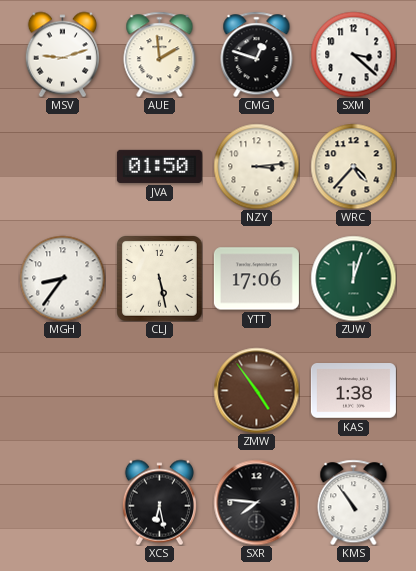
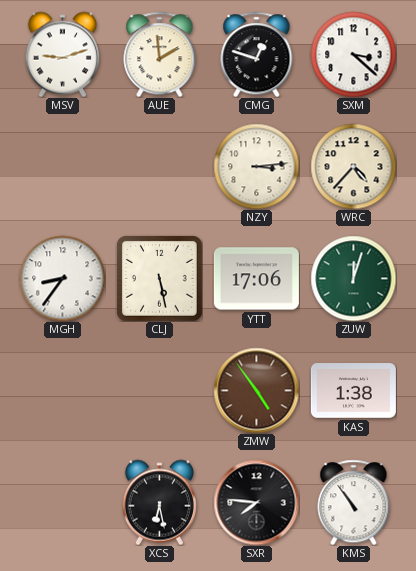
JVA: 01:50 -> none
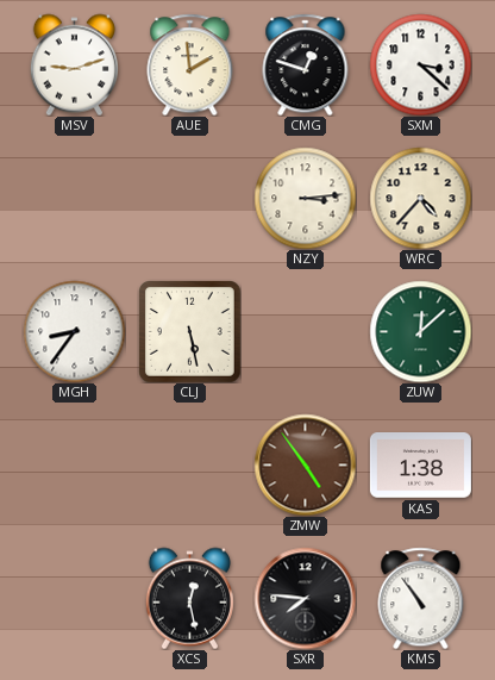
YTT: 17:06 -> none
ZUW: 12:03 -> 12:08
XCS: 6:28 -> 12:28
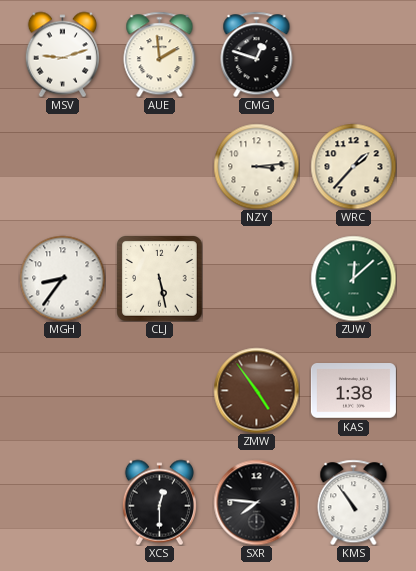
SXM: 3:22 -> none
WRC: 4:37 -> 1:37
XCS: 12:28 -> 12:30
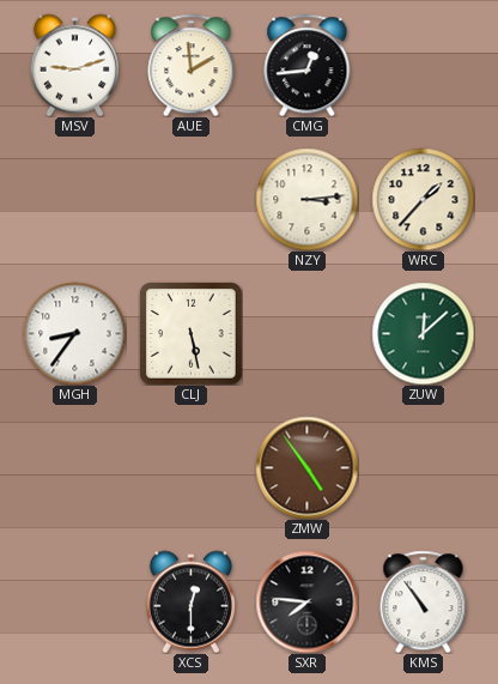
CMG: 12:48 -> 12:44
KAS: 1:38 -> none
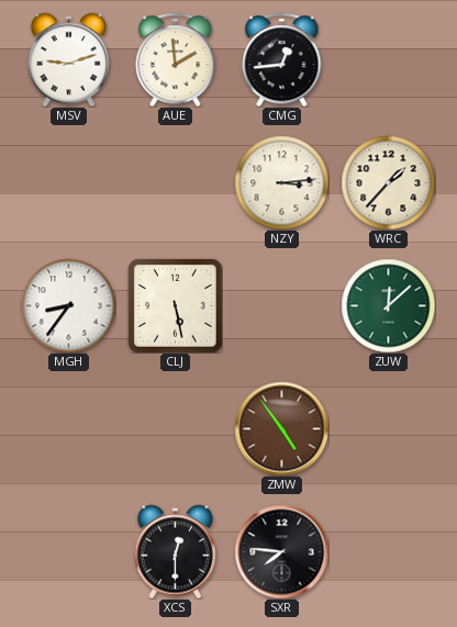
KMS: 10:54 -> none
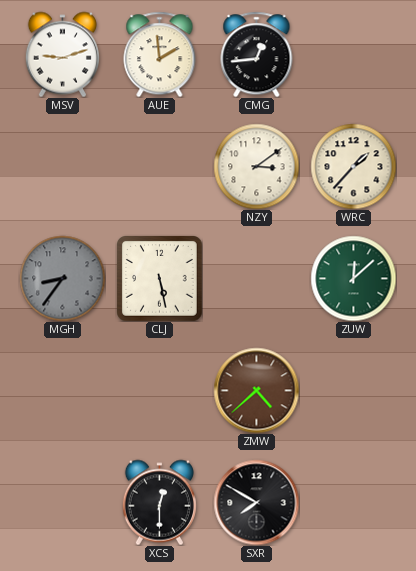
NZY: 3:14 -> 3:09
MGH dial: white -> grey
ZMW: 4:54 -> 4:38
SXR: 7:46 -> 7:50
